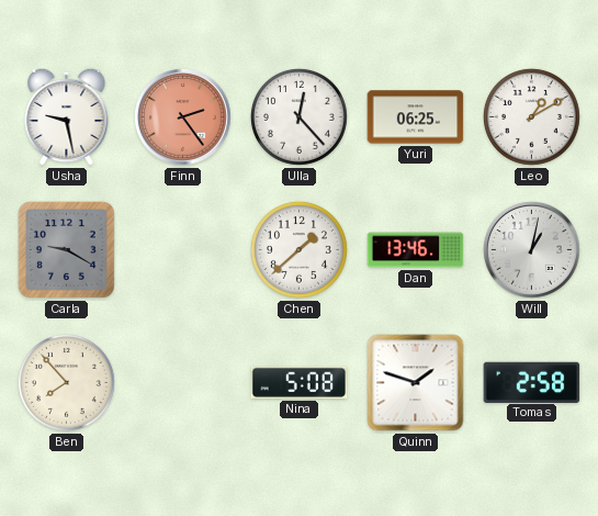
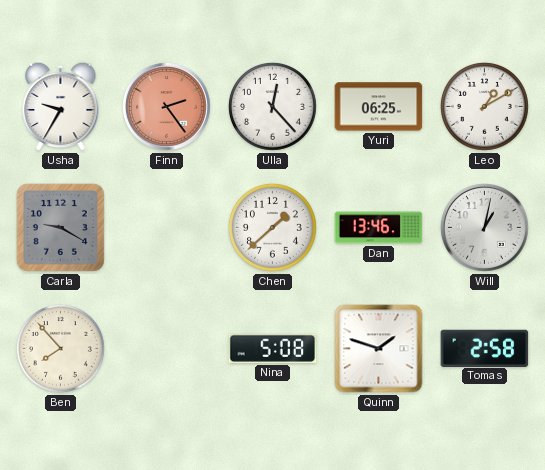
Usha: 9:28 -> 9:35
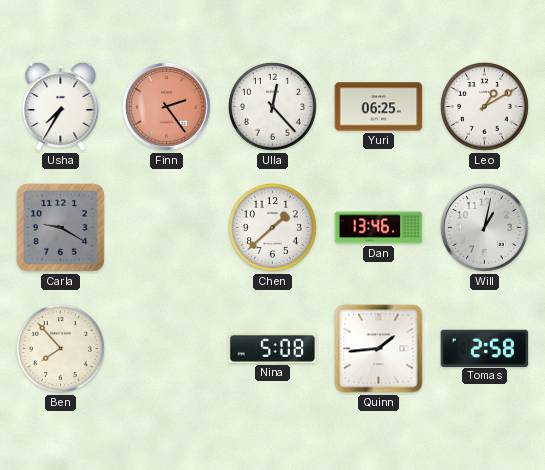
Usha: 9:35 -> 7:35
Quinn: 1:48 -> 1:44
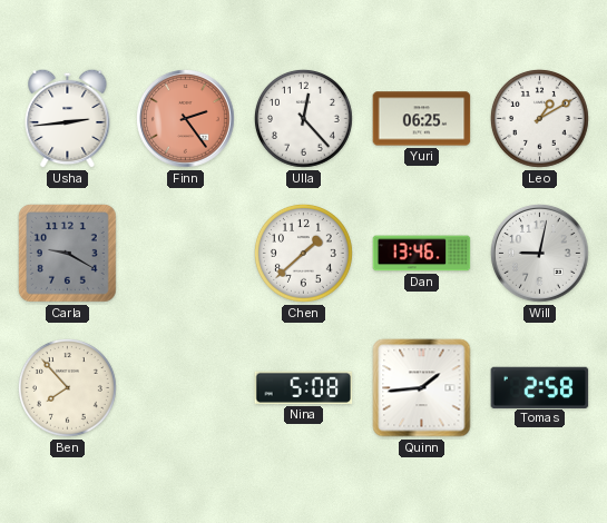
Usha: 7:35 -> 2:44
Will: 1:02 -> 9:02
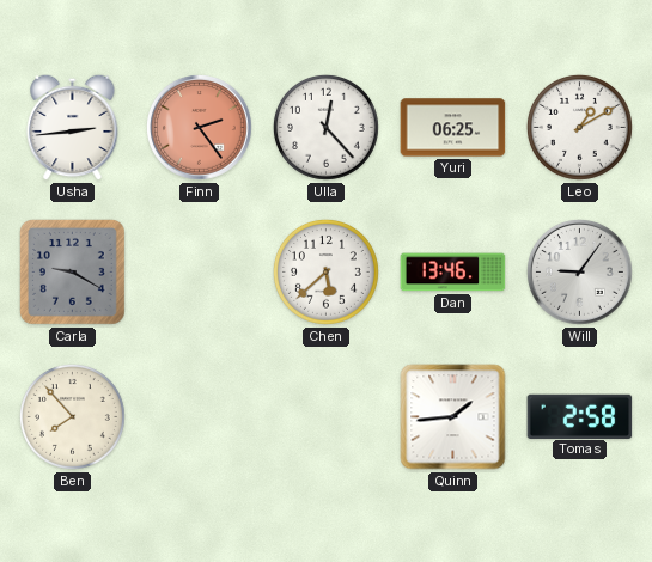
Chen: 1:38 -> 5:38
Will: 9:02 -> 9:06
Nina: 5:08 -> none
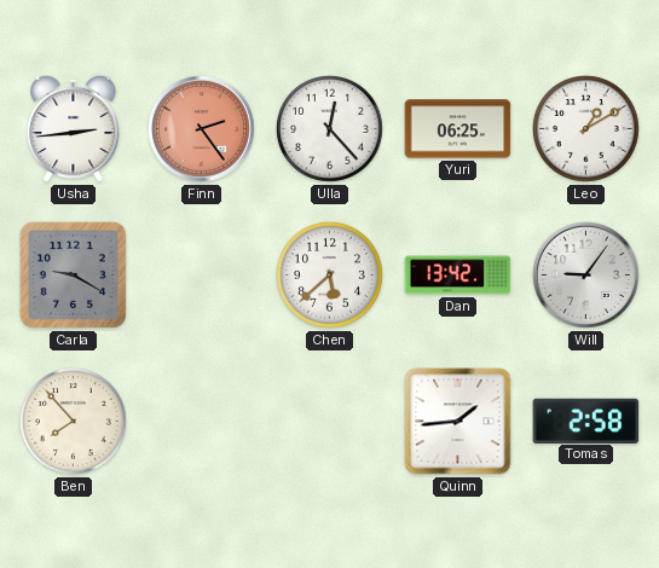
Dan: 13:46 -> 13:42
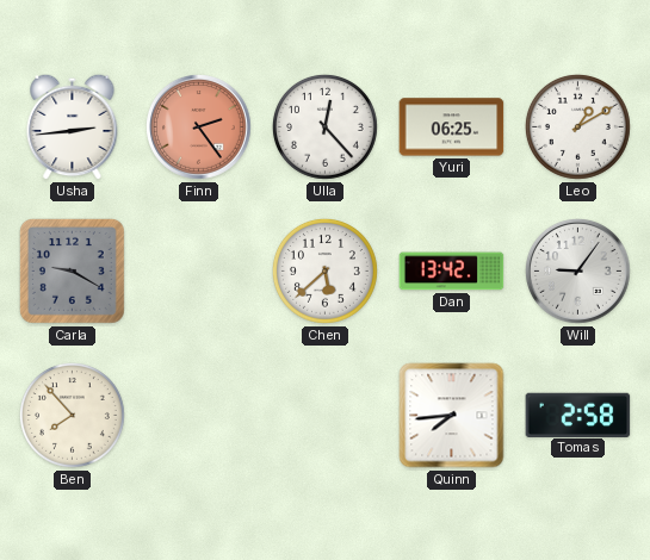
Quinn: 1:44 -> 7:44
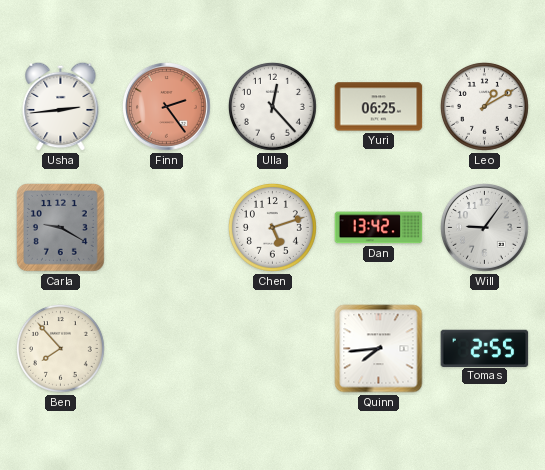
Chen: 5:38 -> 5:12
Tomas: 2:58 -> 2:55
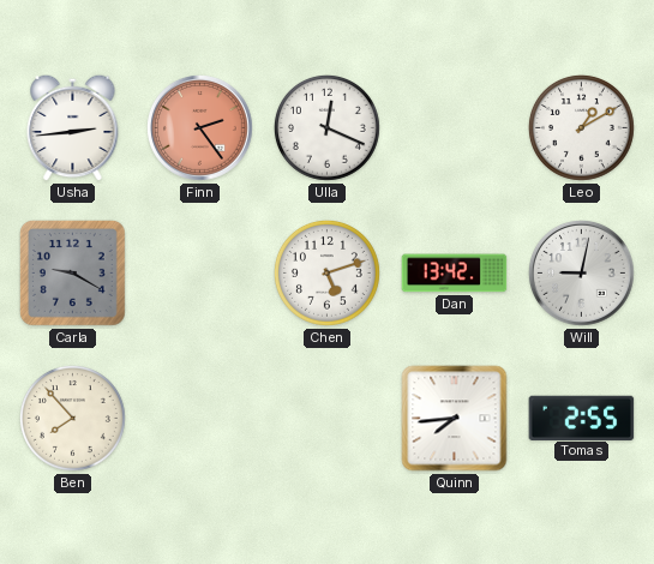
Ulla: 12:23 -> 12:19
Yuri: 06:25 -> none
Will: 9:06 -> 9:02
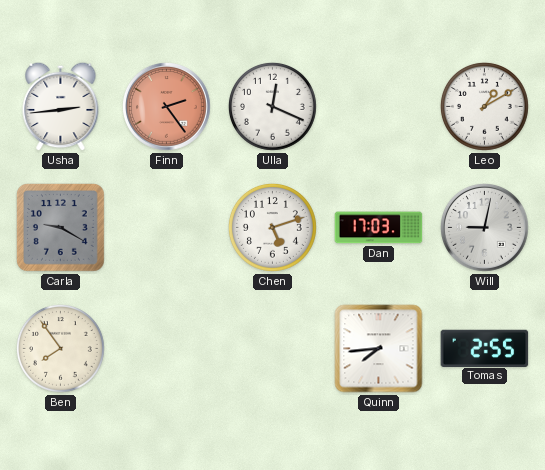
Dan: 13:42 -> 17:03
Ben: 7:53 -> 7:54
